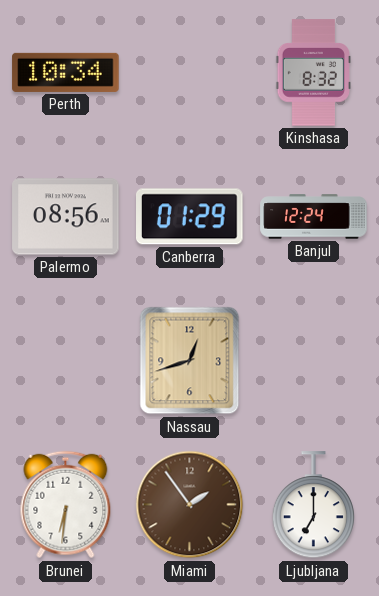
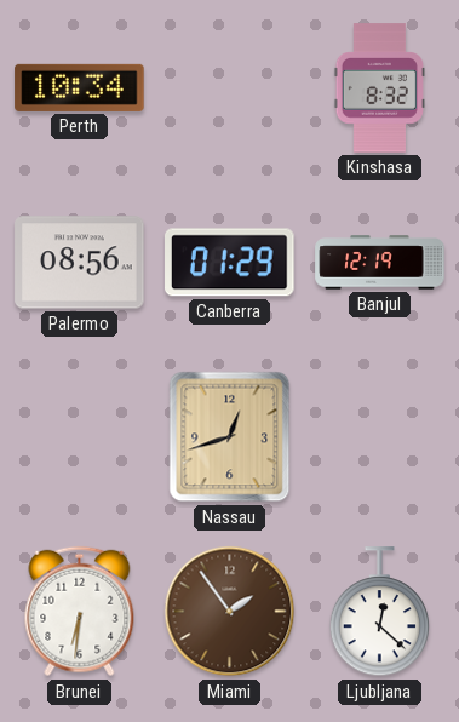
Banjul: 12:24 -> 12:19
Ljubljana: 7:00 -> 12:22
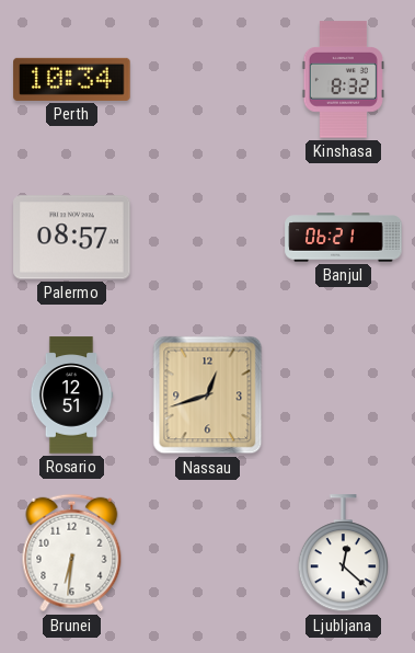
Palermo: 08:56 -> 08:57
Canberra: 01:29 -> none
Banjul: 12:19 -> 06:21
Rosario: none -> 12:51
Miami: 1:54 -> none
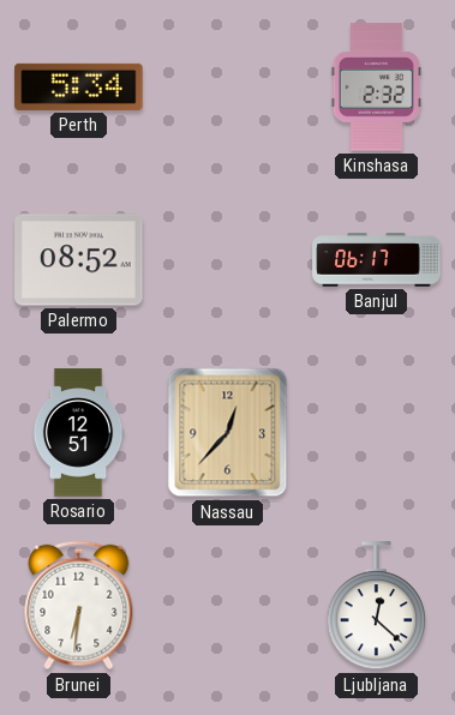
Perth: 10:34 -> 5:34
Kinshasa: 8:32 -> 2:32
Palermo: 08:57 -> 08:52
Banjul: 06:21 -> 06:17
Nassau: 12:42 -> 12:37
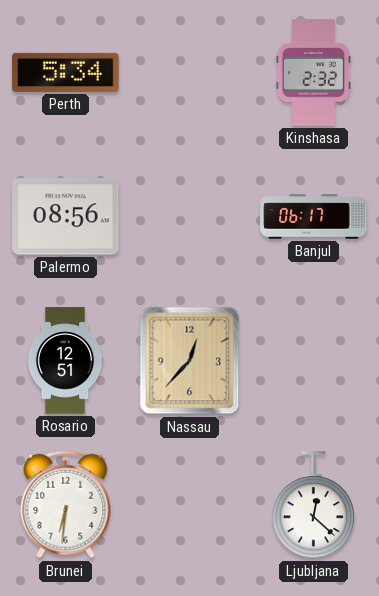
Palermo: 08:52 -> 08:56
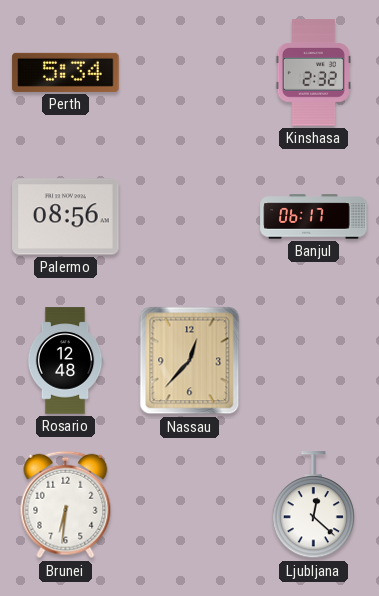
Rosario: 12:51 -> 12:48
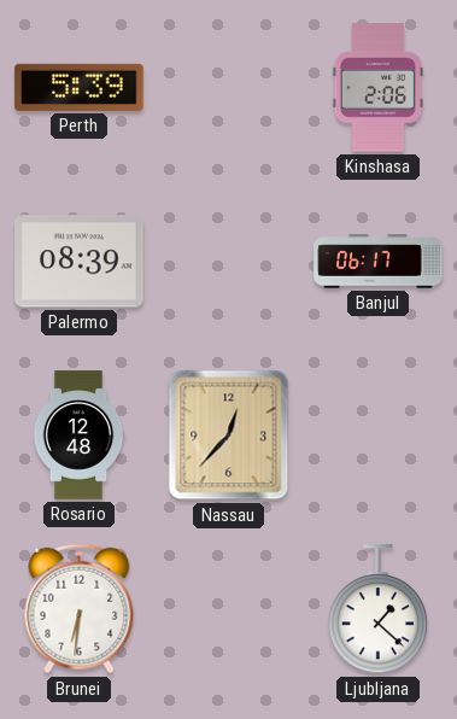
Perth: 5:34 -> 5:39
Kinshasa: 2:32 -> 2:06
Palermo: 08:56 -> 08:39
Ljubljana: 12:22 -> 1:22
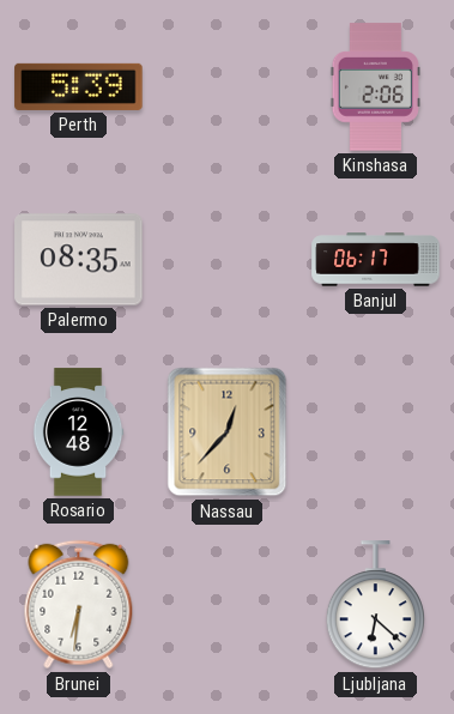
Palermo: 08:39 -> 08:35
Ljubljana: 1:22 -> 6:22
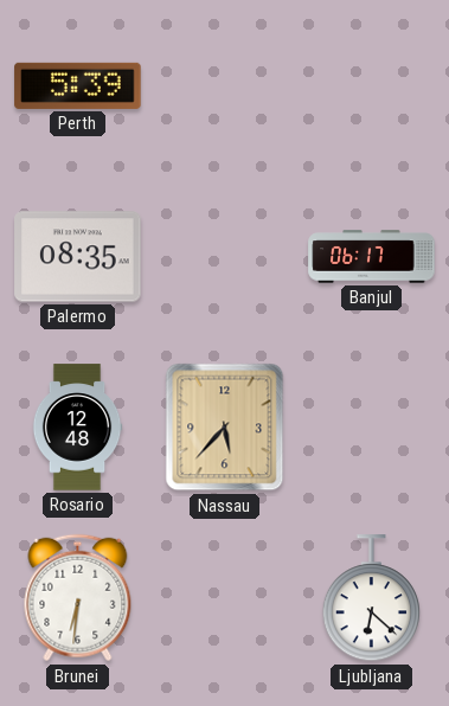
Kinshasa: 2:06 -> none
Nassau: 12:37 -> 5:37
